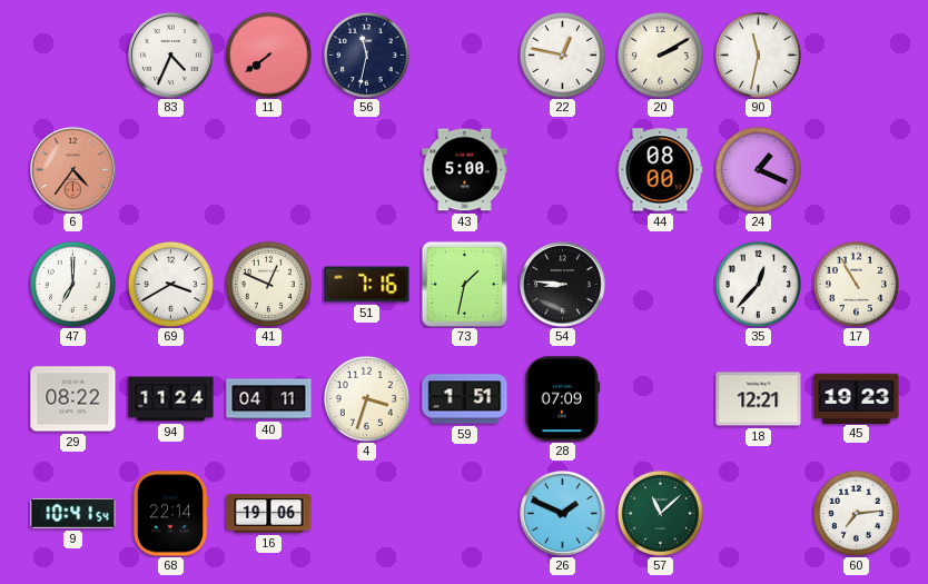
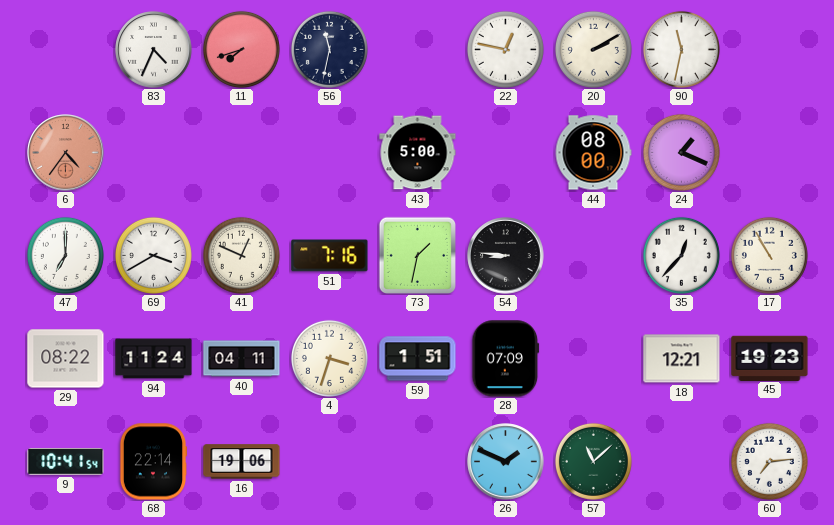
11: 7:39 -> 7:42
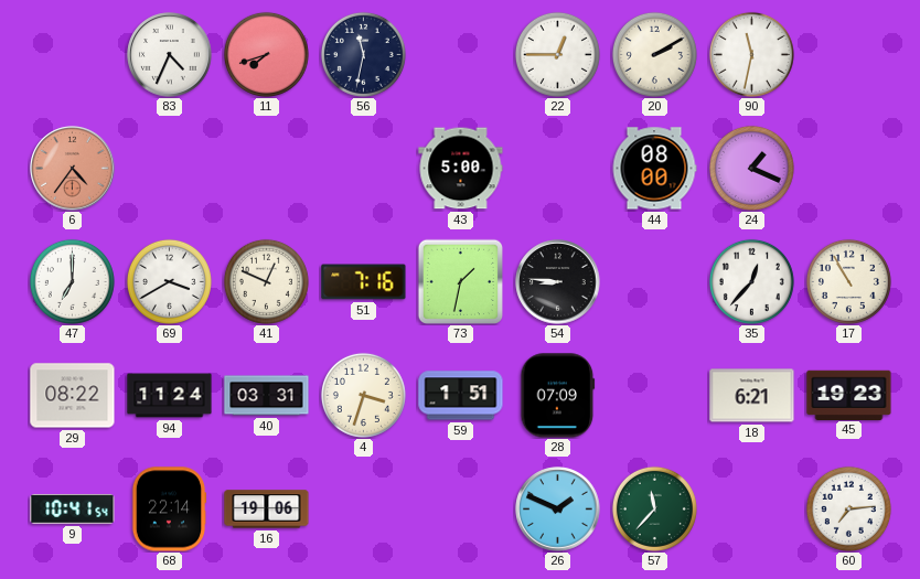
22: 12:47 -> 12:45
40: 04:11 -> 03:31
18: 12:21 -> 6:21
57: 11:08 -> 11:37
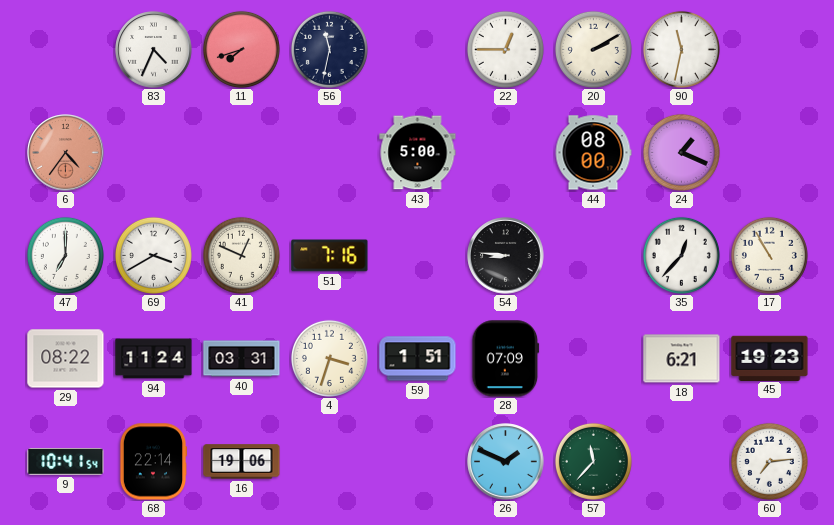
73: 1:32 -> none
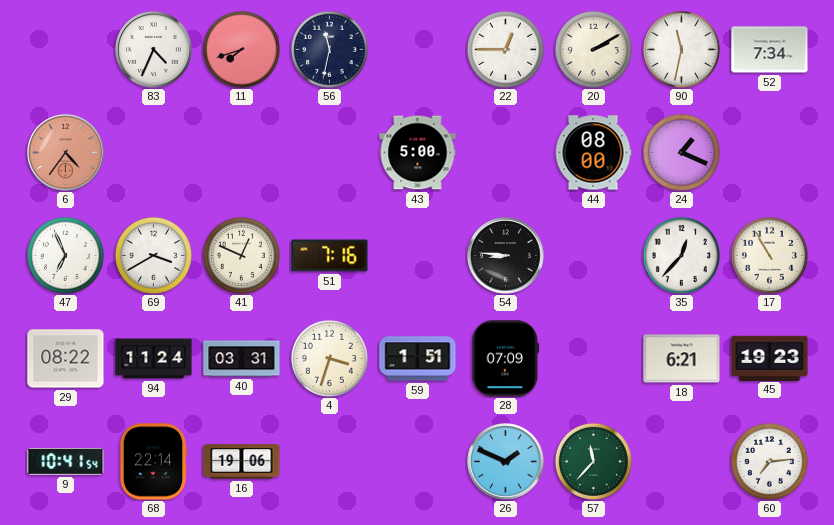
52: none -> 7:34
47: 7:00 -> 6:56
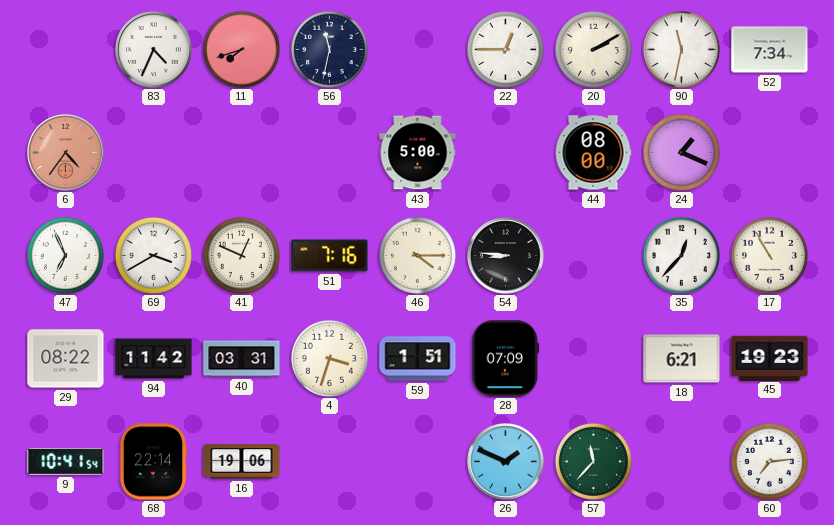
46: none -> 4:15
94: 11:24 -> 11:42
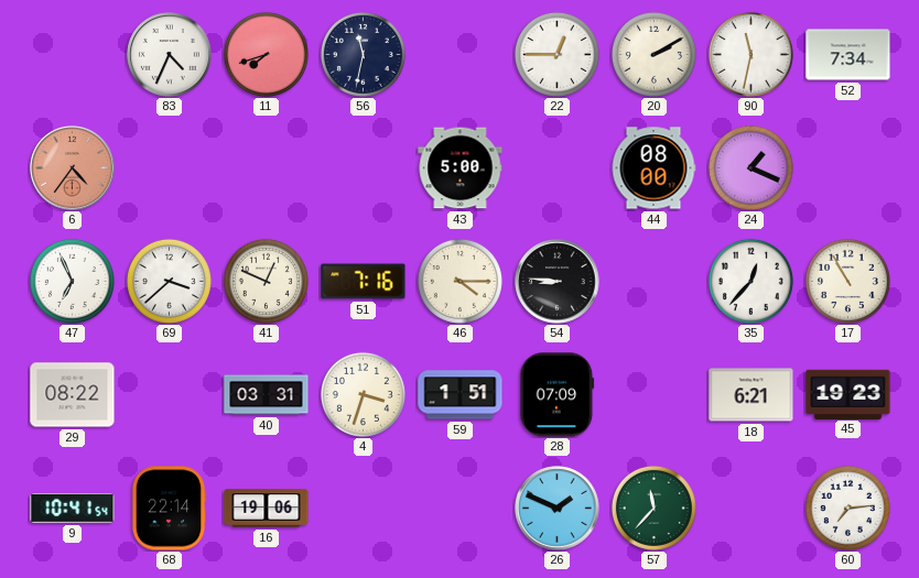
69: 3:40 -> 3:38
94: 11:42 -> none
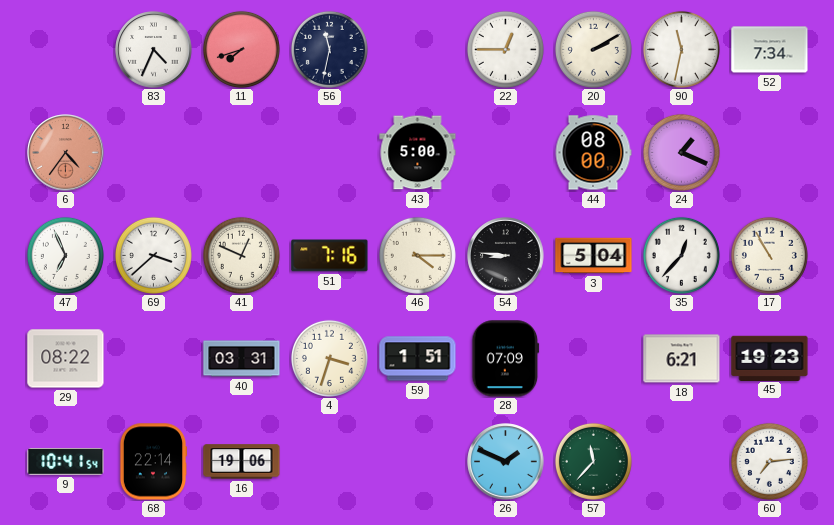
3: none -> 5:04
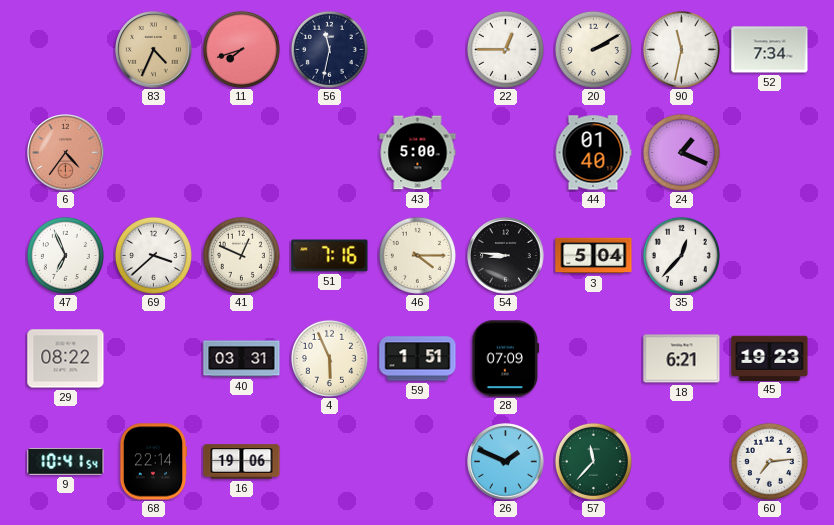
83 dial: white -> champagne
44: 08:00 -> 01:40
17: 10:55 -> none
4: 3:33 -> 5:56
